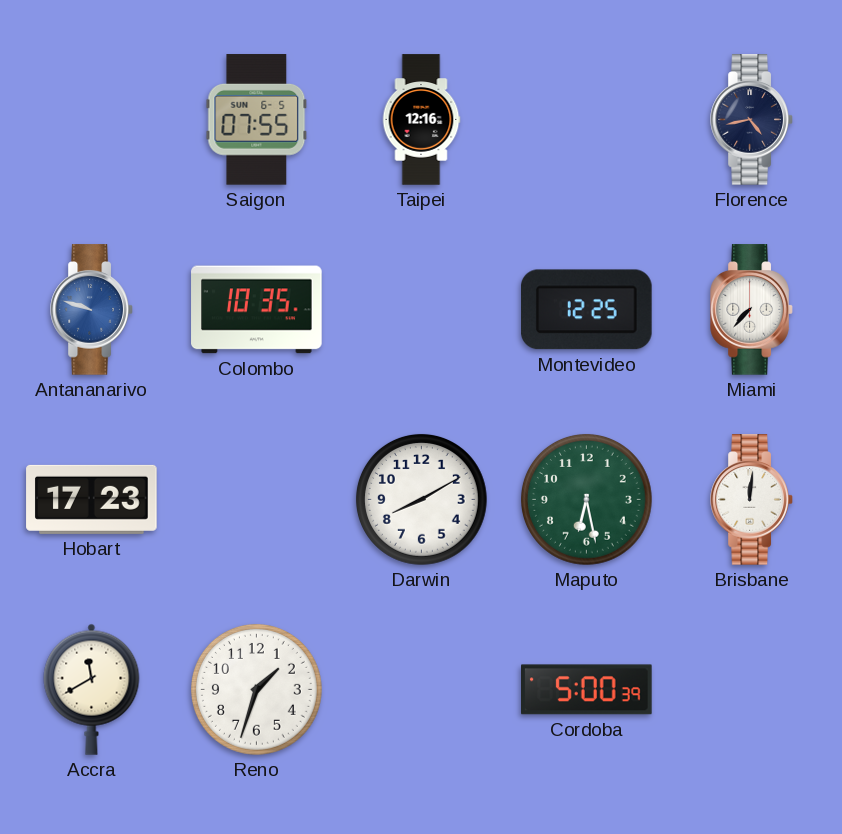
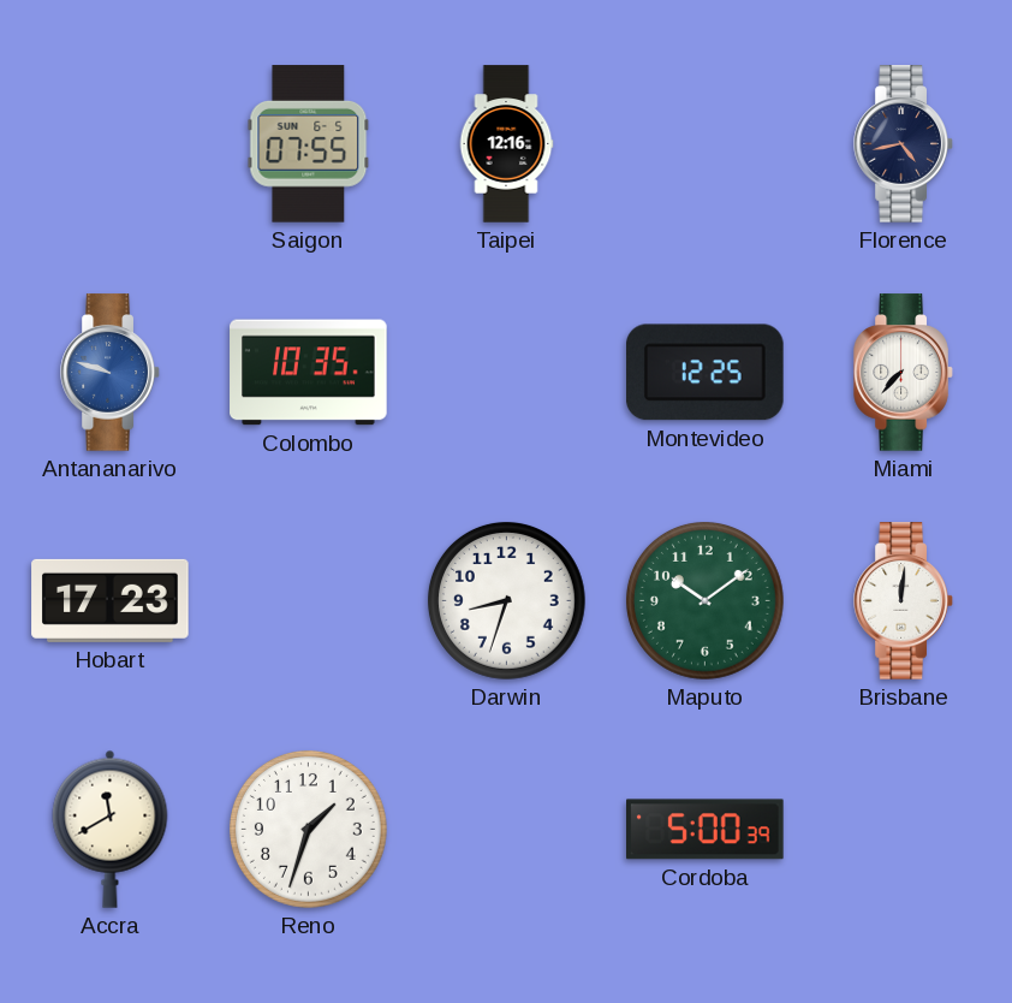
Darwin: 8:10 -> 8:33
Maputo: 6:28 -> 10:09
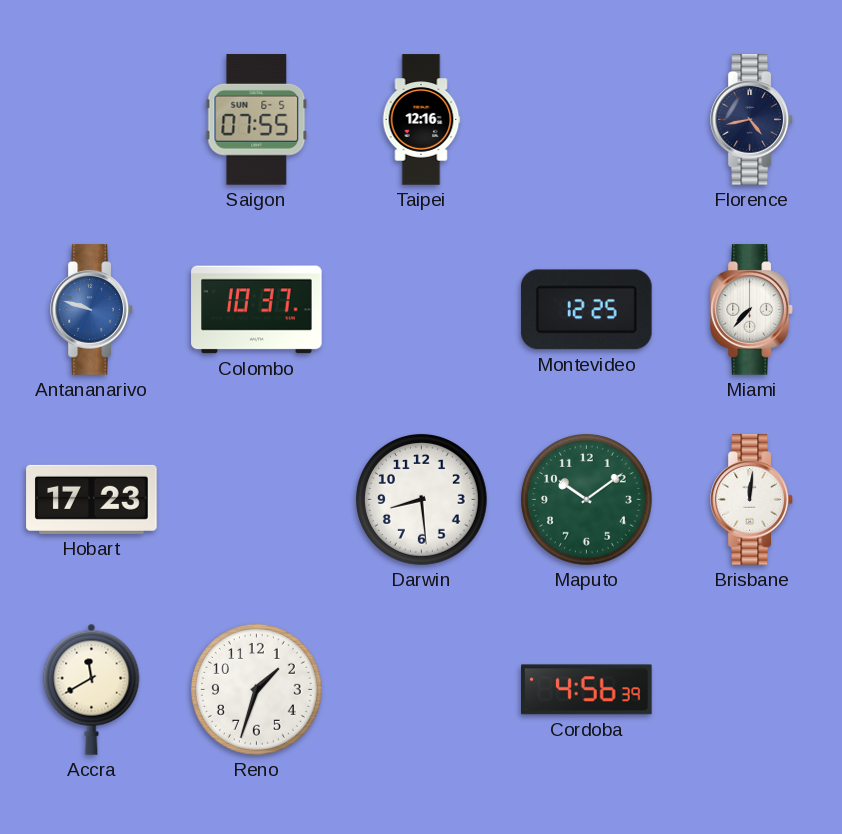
Colombo: 10:35 -> 10:37
Darwin: 8:33 -> 8:29
Cordoba: 5:00 -> 4:56
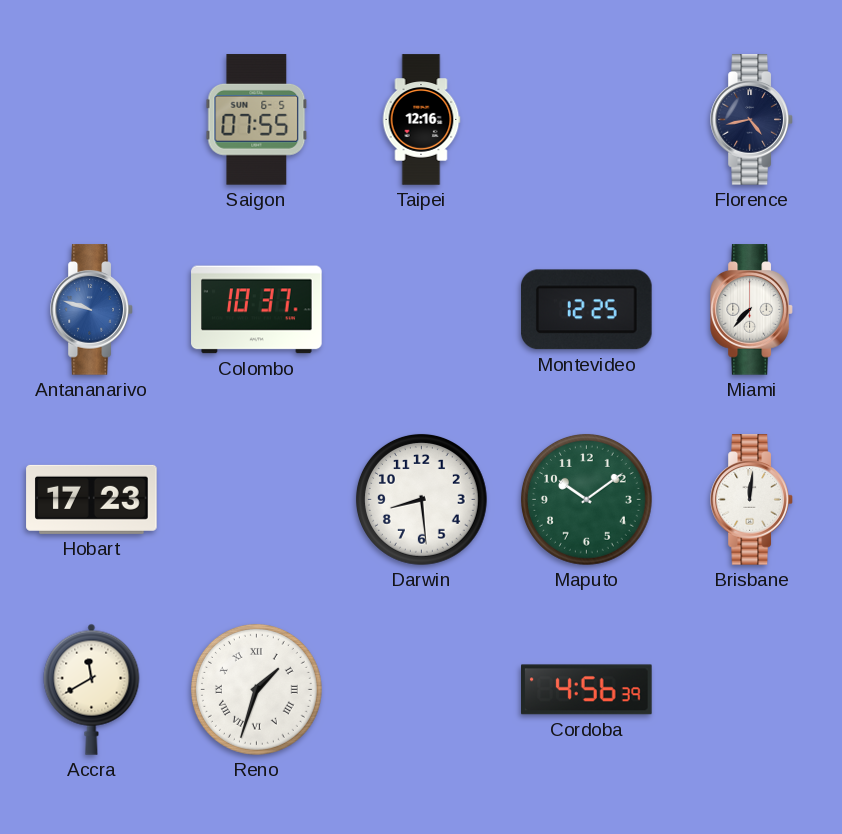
Reno numerals: Arabic -> Roman
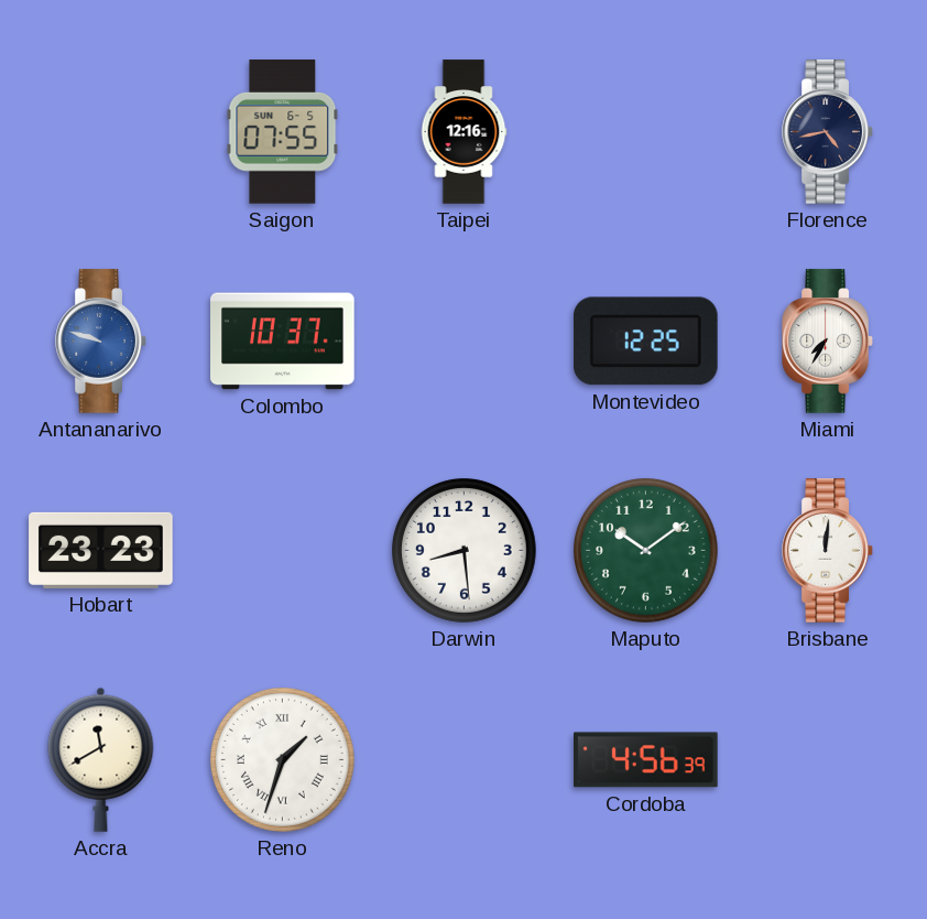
Miami: 7:37 -> 7:35
Hobart: 17:23 -> 23:23
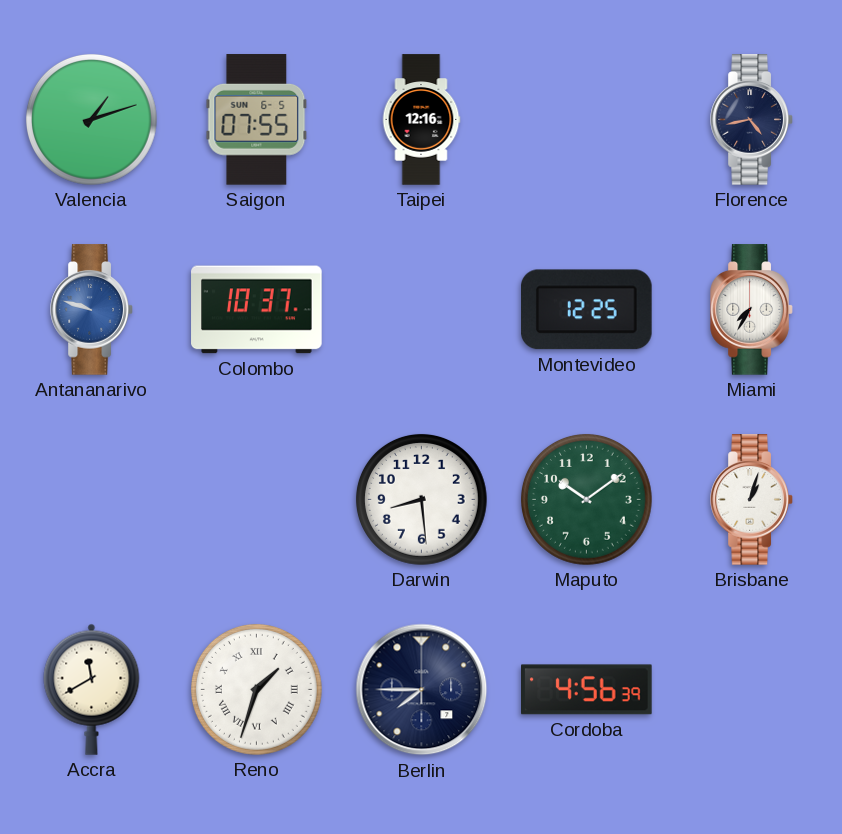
Valencia: none -> 1:12
Hobart: 23:23 -> none
Brisbane: 12:01 -> 1:03
Berlin: none -> 7:45
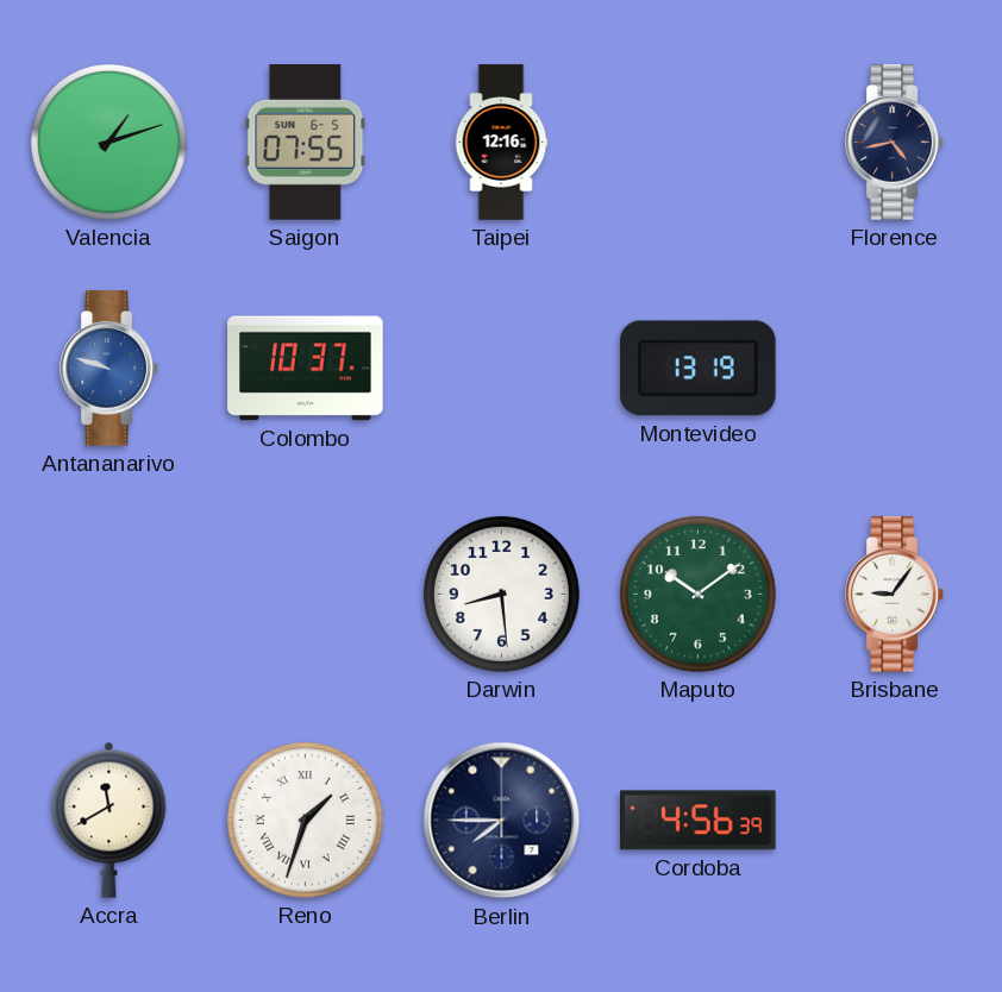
Montevideo: 12:25 -> 13:19
Miami: 7:35 -> none
Brisbane: 1:03 -> 9:06
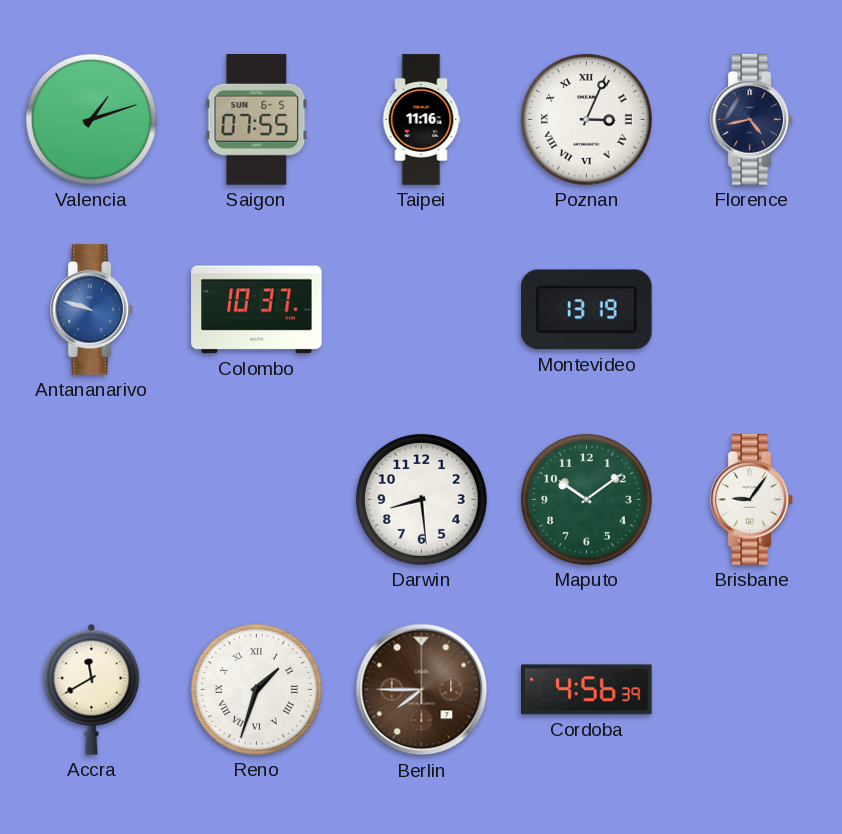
Taipei: 12:16 -> 11:16
Poznan: none -> 3:04
Berlin dial: navy -> brown
